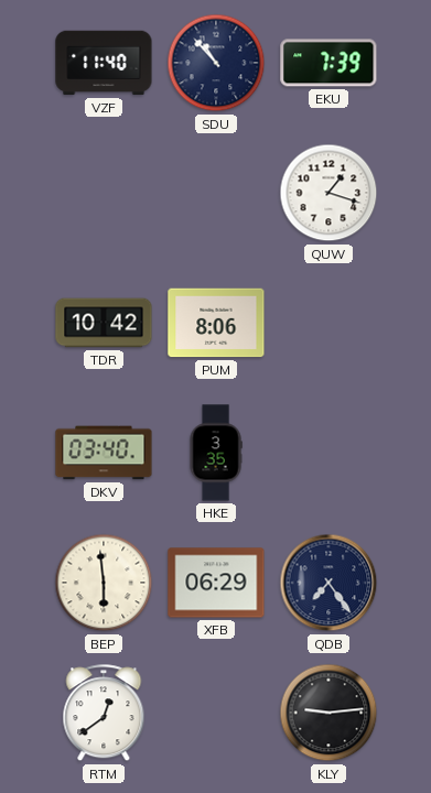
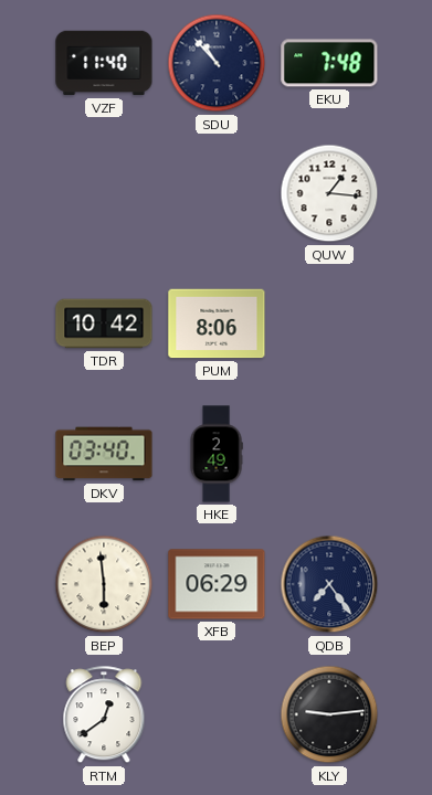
EKU: 7:39 -> 7:48
QUW: 1:18 -> 1:16
HKE: 3:35 -> 2:49
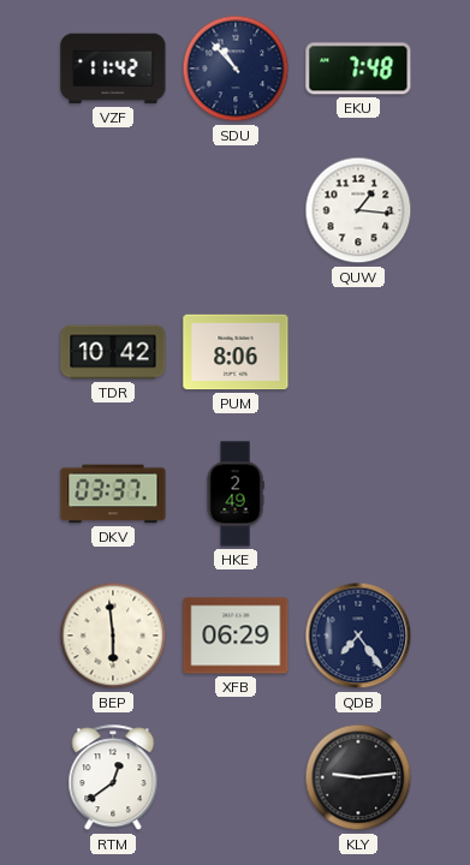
VZF: 11:40 -> 11:42
DKV: 03:40 -> 03:37
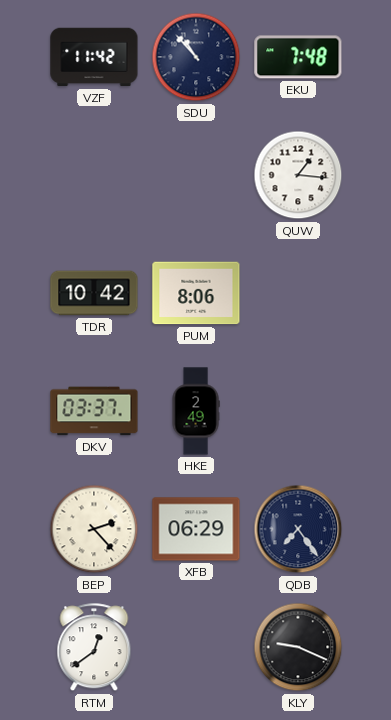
BEP: 5:59 -> 2:23
KLY: 9:14 -> 9:19
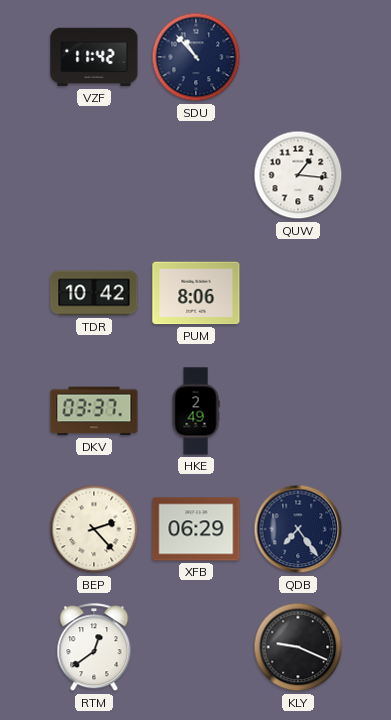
EKU: 7:48 -> none
